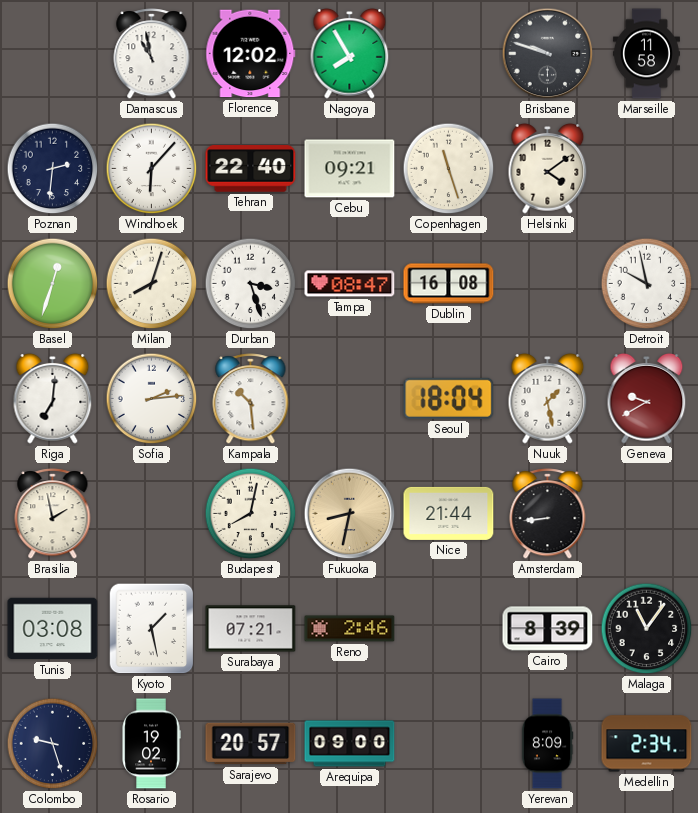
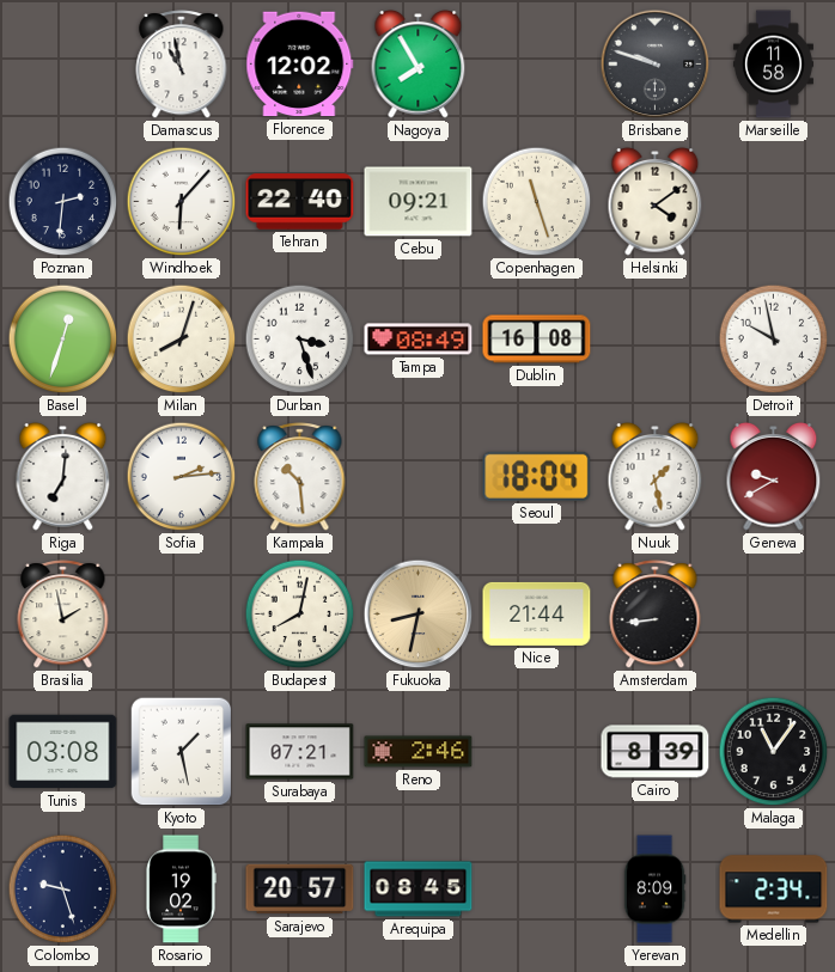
Tampa: 08:47 -> 08:49
Arequipa: 09:00 -> 08:45
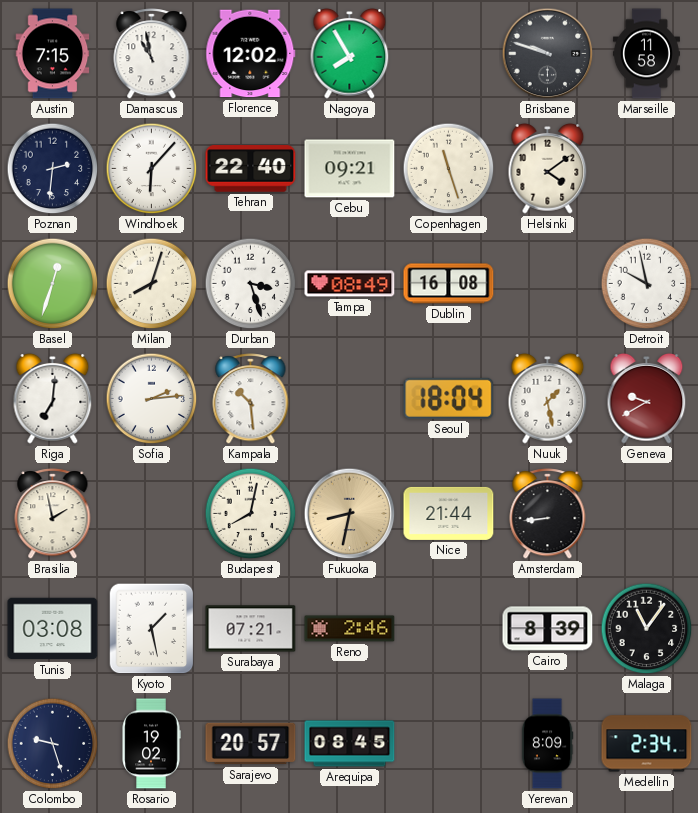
Austin: none -> 7:15
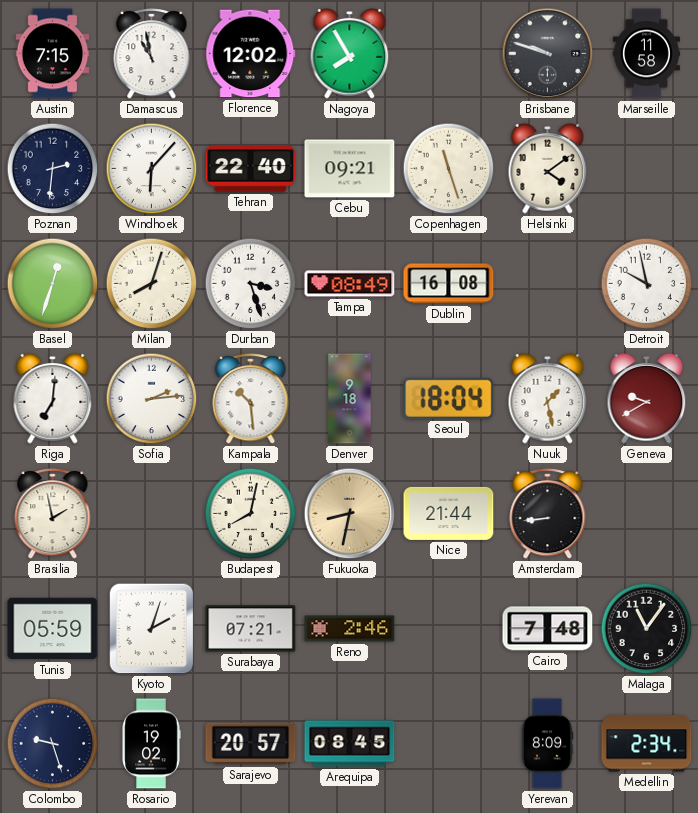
Denver: none -> 9:18
Tunis: 03:08 -> 05:59
Kyoto: 1:28 -> 2:03
Cairo: 8:39 -> 7:48
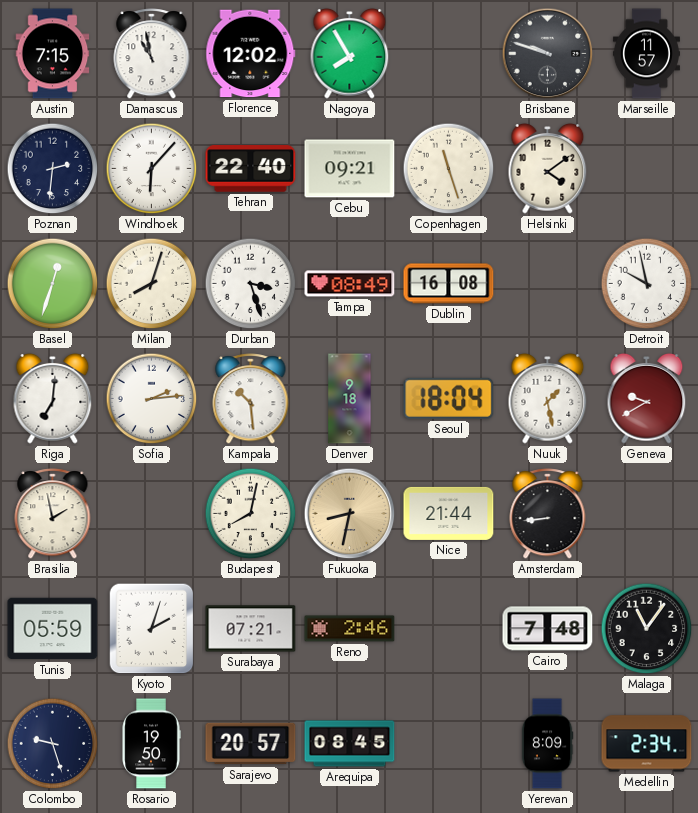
Marseille: 11:58 -> 11:57
Rosario: 19:02 -> 19:50
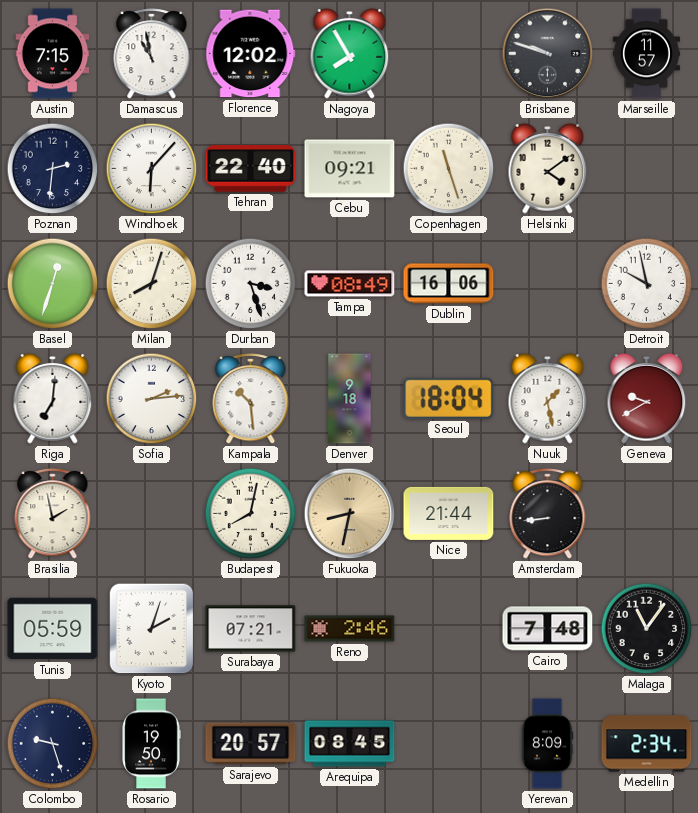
Dublin: 16:08 -> 16:06
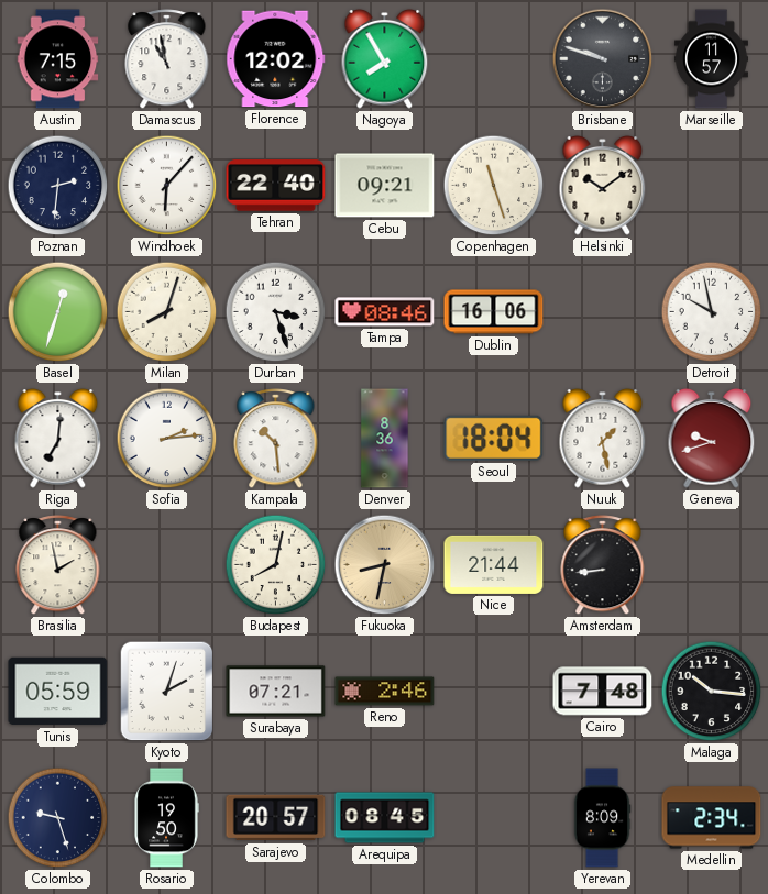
Helsinki: 4:09 -> 10:09
Tampa: 08:49 -> 08:46
Denver: 9:18 -> 8:36
Geneva: 9:40 -> 9:42
Malaga: 11:06 -> 10:16
